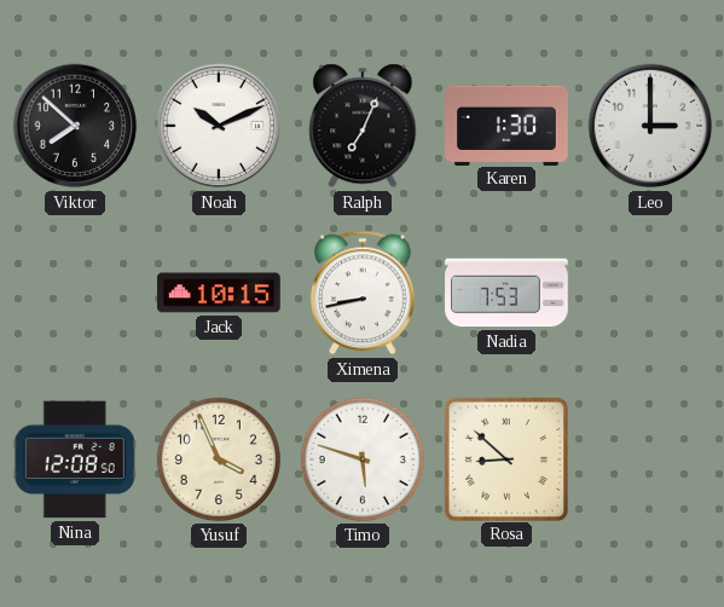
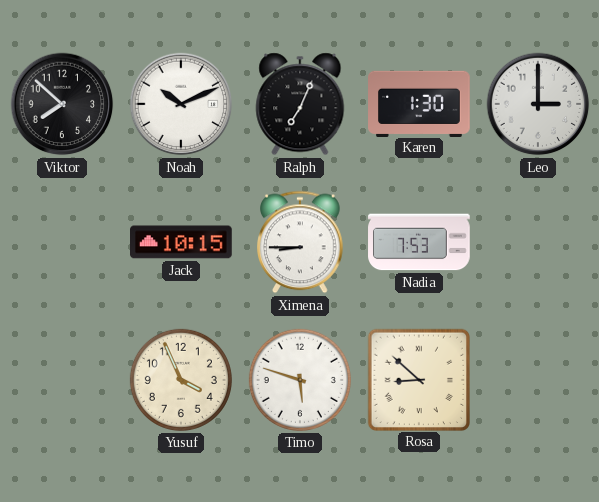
Ximena: 8:43 -> 8:45
Nina: 12:08 -> none
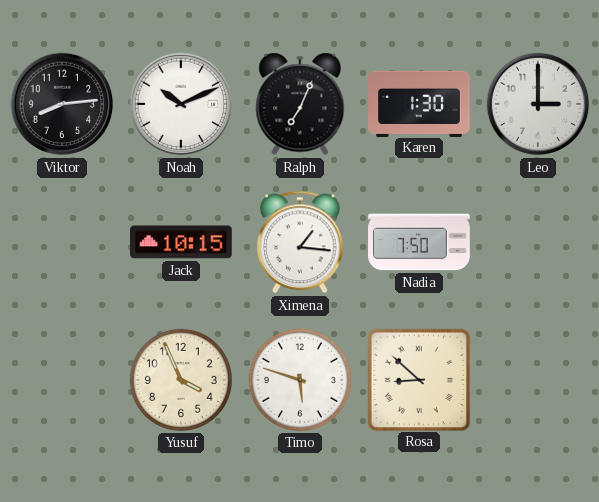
Viktor: 7:52 -> 8:14
Ximena: 8:45 -> 1:16
Nadia: 7:53 -> 7:50
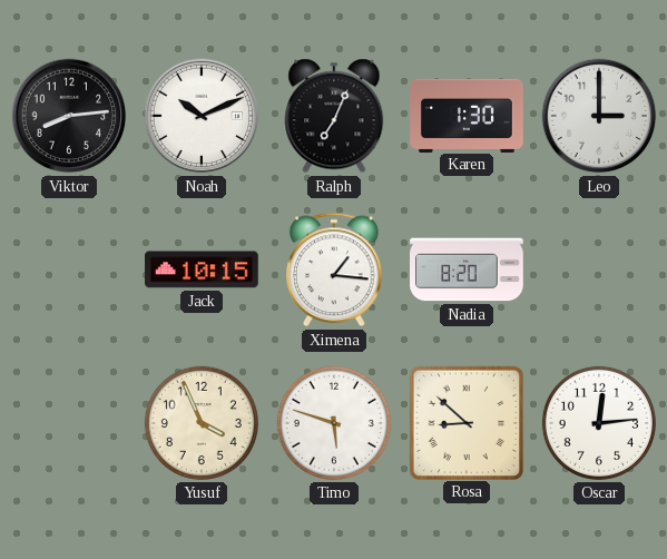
Nadia: 7:50 -> 8:20
Oscar: none -> 12:14
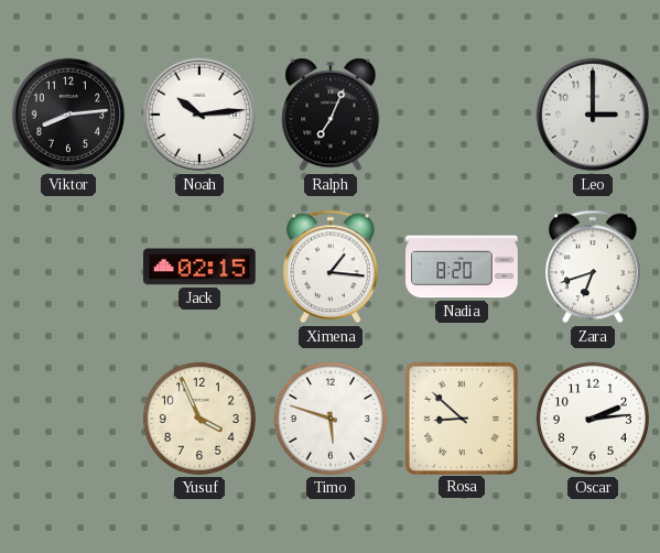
Noah: 10:11 -> 10:14
Karen: 1:30 -> none
Jack: 10:15 -> 02:15
Zara: none -> 6:42
Oscar: 12:14 -> 2:14
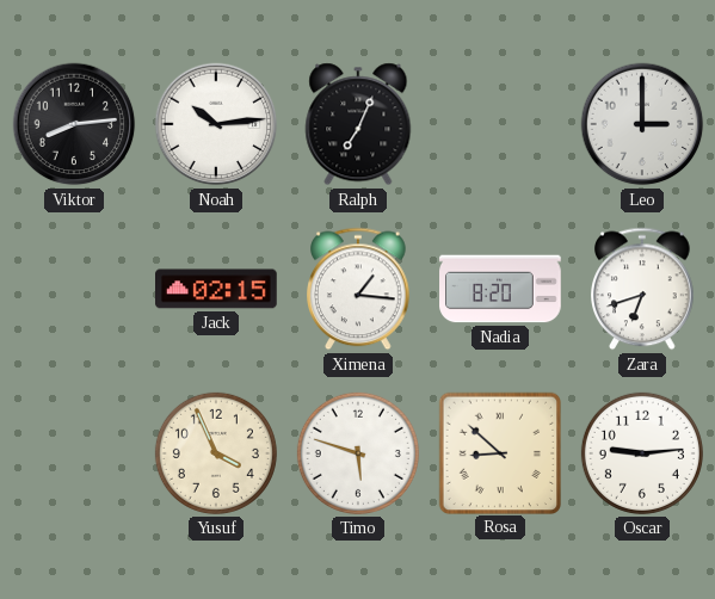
Oscar: 2:14 -> 9:14
